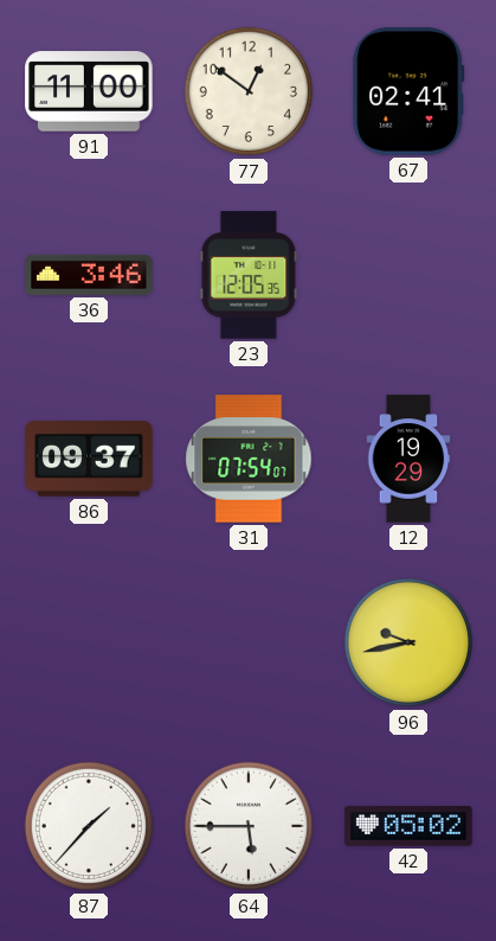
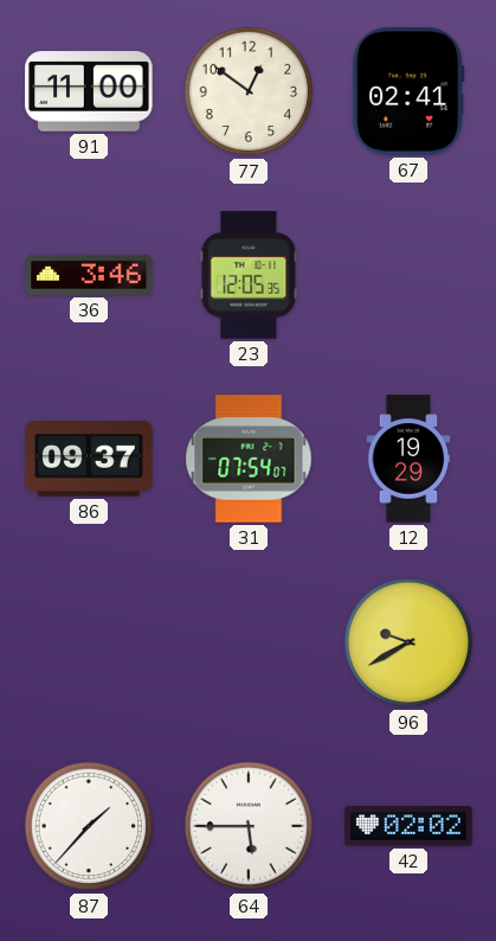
96: 9:43 -> 9:40
42: 05:02 -> 02:02
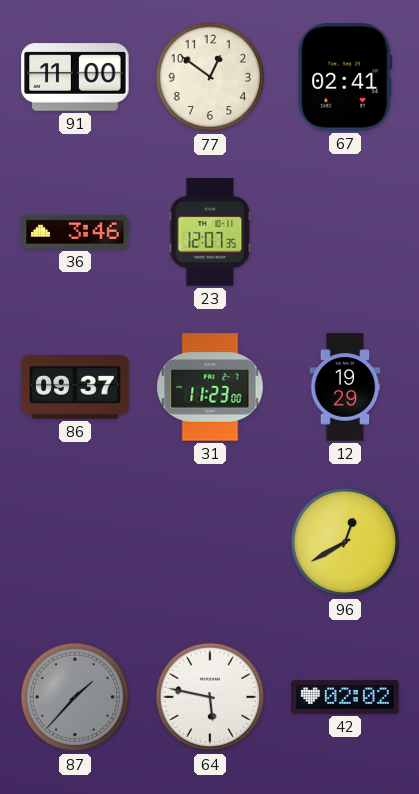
23: 12:05 -> 12:07
31: 07:54 -> 11:23
96: 9:40 -> 12:40
87 dial: white -> grey
64: 5:45 -> 5:47
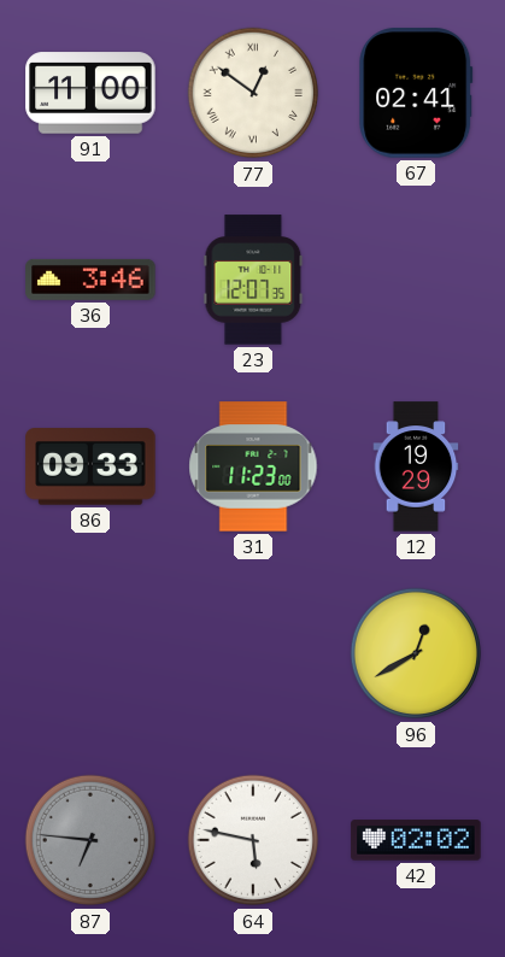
77 numerals: Arabic -> Roman
86: 09:37 -> 09:33
87: 1:37 -> 6:46
